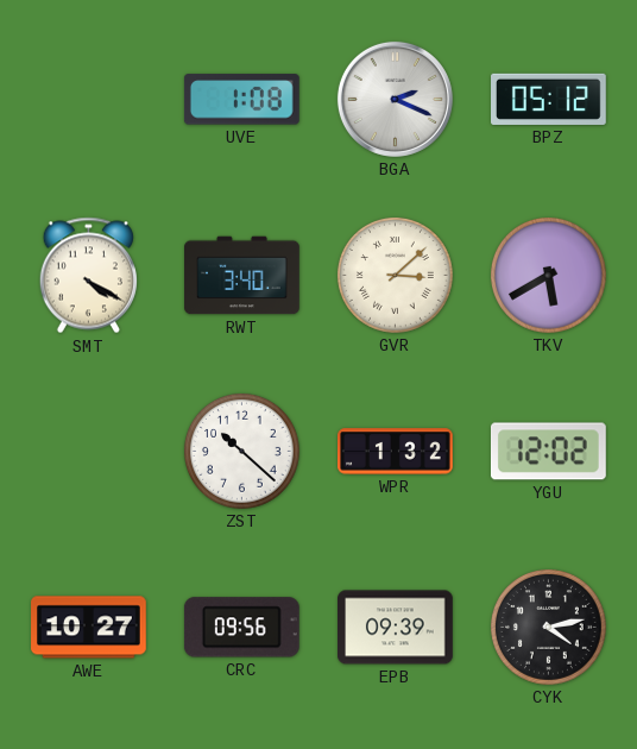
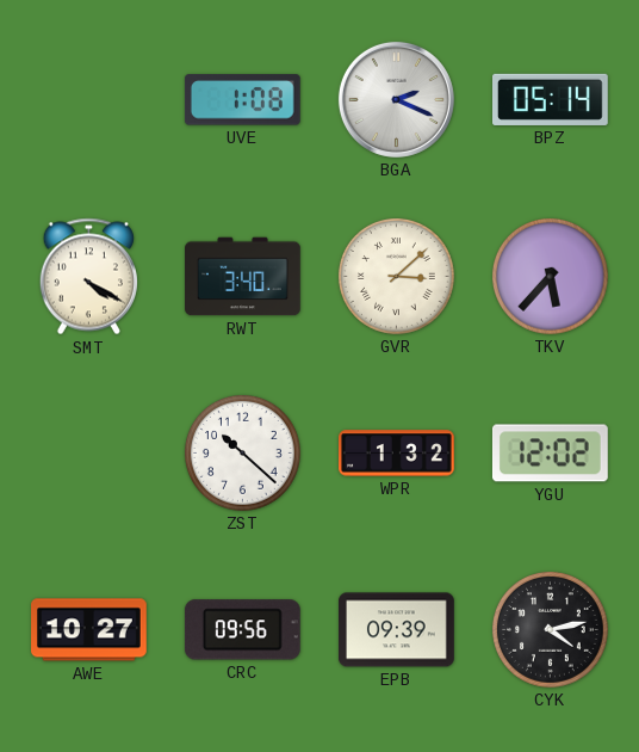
BPZ: 05:12 -> 05:14
TKV: 5:40 -> 5:37
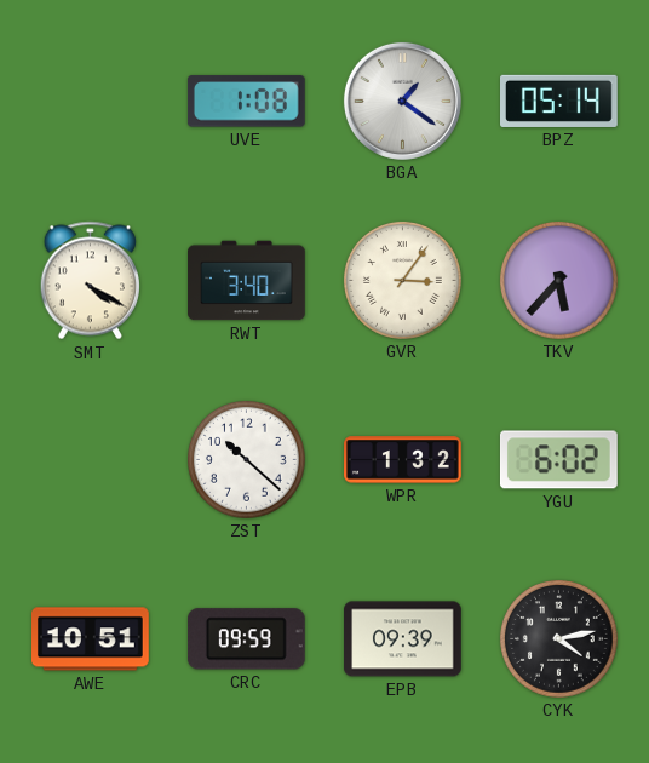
BGA: 2:19 -> 1:21
GVR: 3:08 -> 3:06
YGU: 12:02 -> 6:02
AWE: 10:27 -> 10:51
CRC: 09:56 -> 09:59
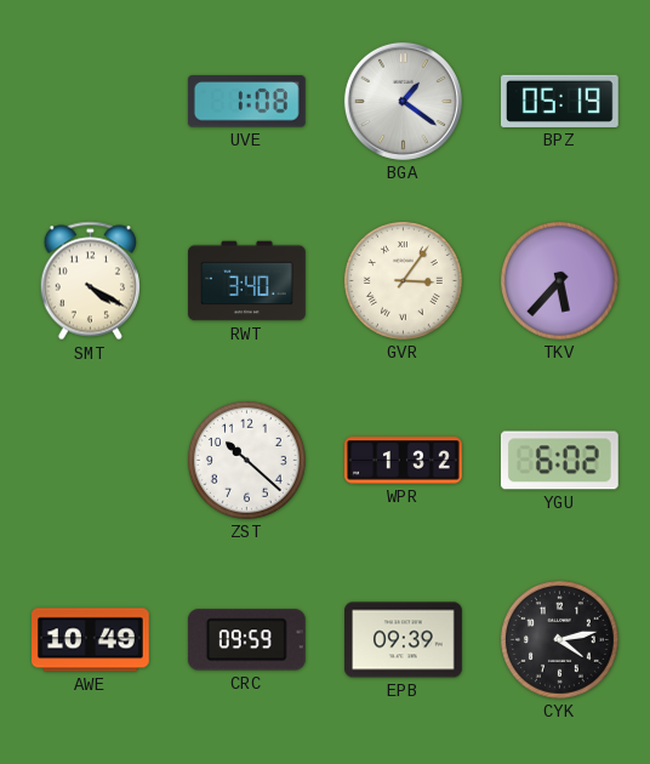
BPZ: 05:14 -> 05:19
AWE: 10:51 -> 10:49
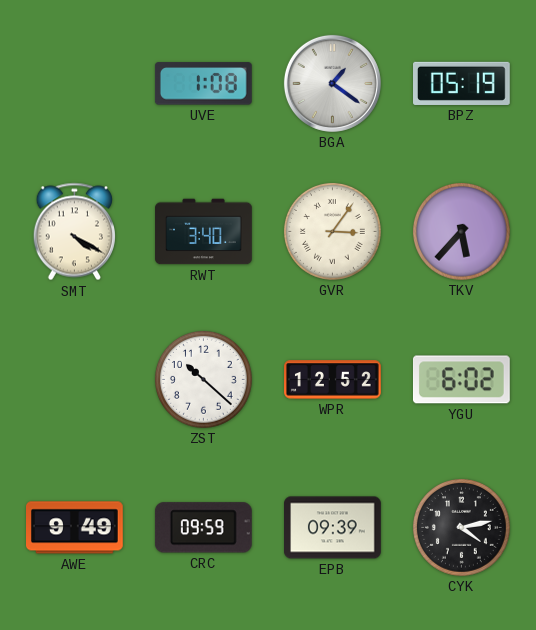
WPR: 1:32 -> 12:52
AWE: 10:49 -> 9:49
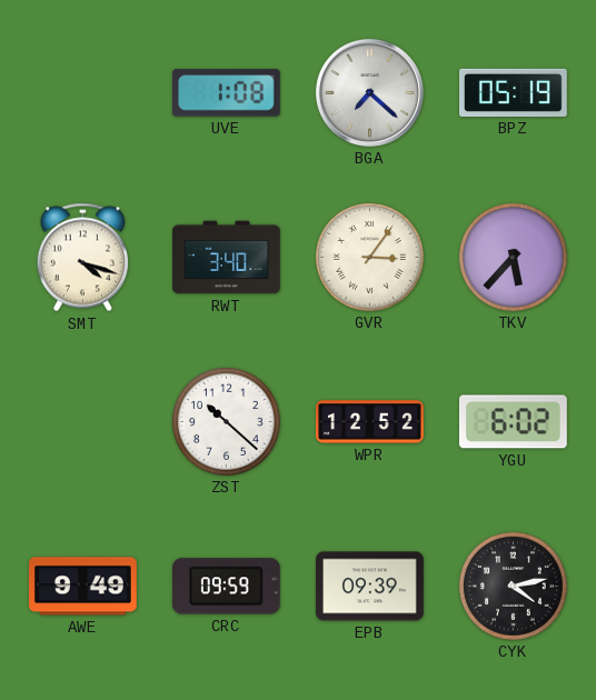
BGA: 1:21 -> 7:22
SMT: 4:20 -> 4:18
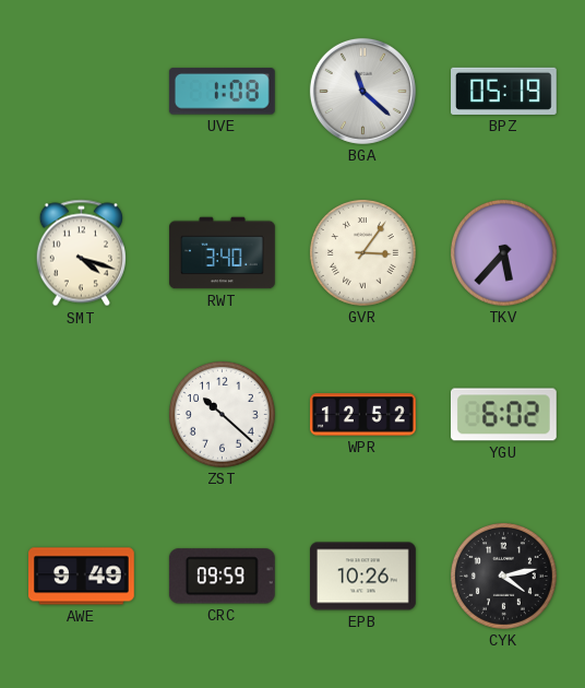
BGA: 7:22 -> 11:22
EPB: 09:39 -> 10:26
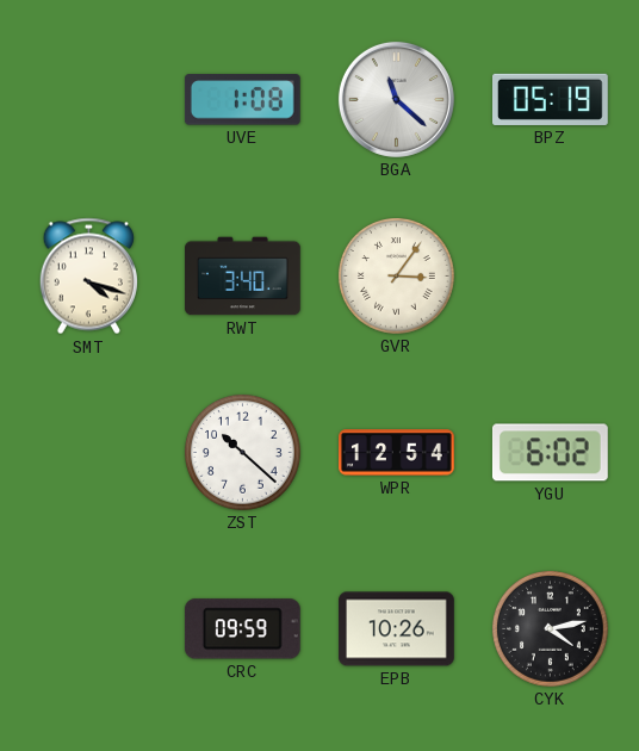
TKV: 5:37 -> none
WPR: 12:52 -> 12:54
AWE: 9:49 -> none
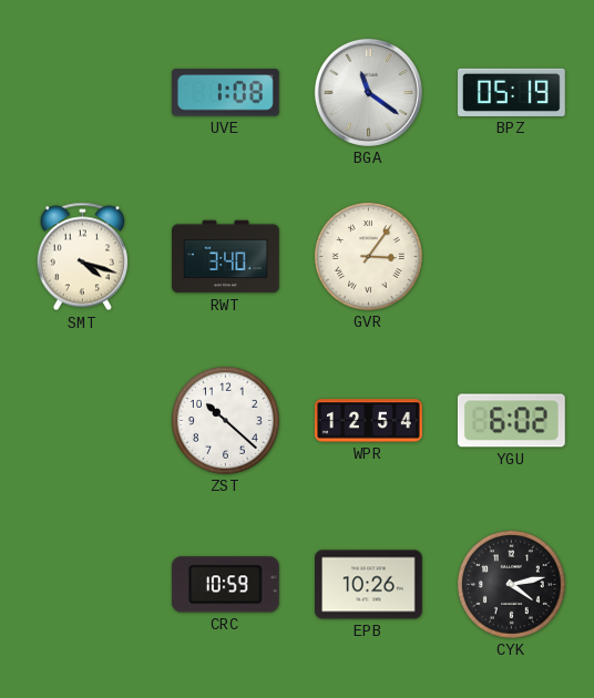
BGA: 11:22 -> 11:21
CRC: 09:59 -> 10:59
